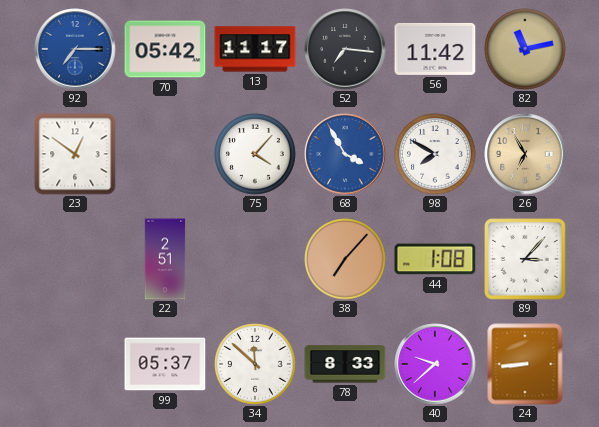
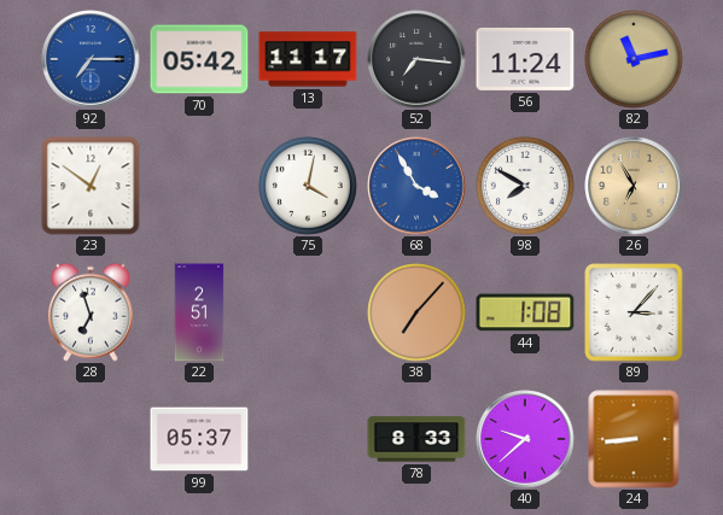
56: 11:42 -> 11:24
75: 4:07 -> 4:02
28: none -> 6:57
34: 11:52 -> none
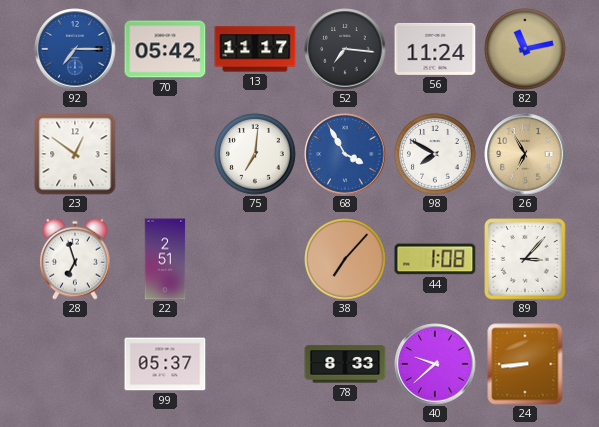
75: 4:02 -> 7:01
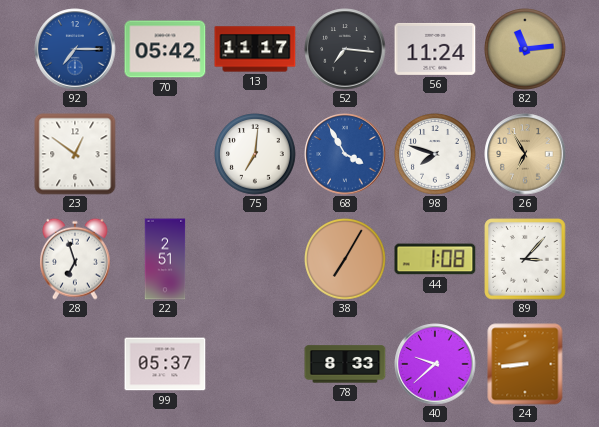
82: 11:13 -> 11:14
98: 7:50 -> 7:48
38: 7:07 -> 7:05
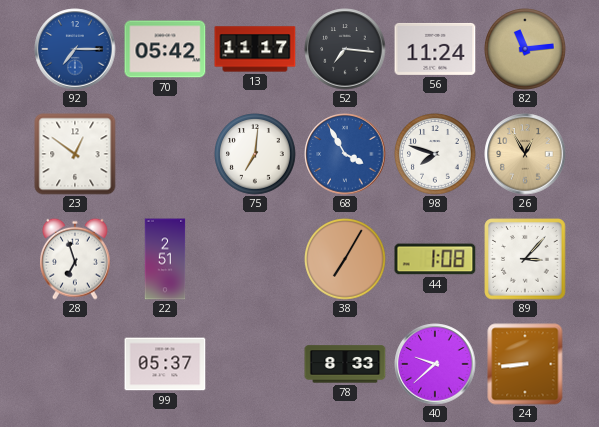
26: 6:55 -> 12:55
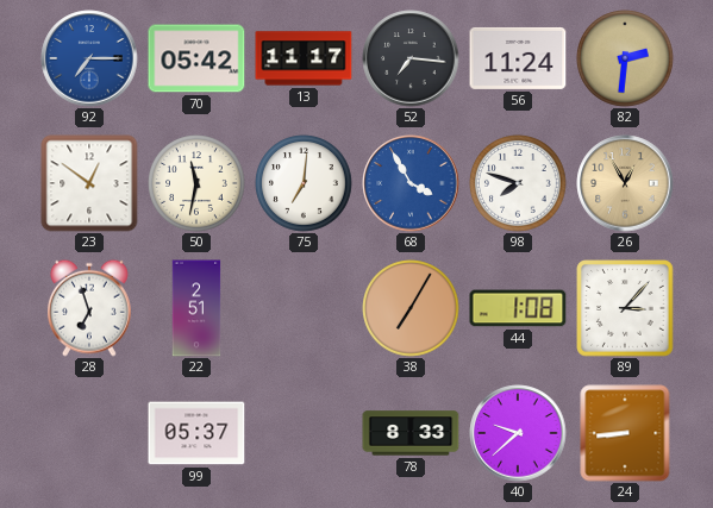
82: 11:14 -> 2:31
50: none -> 11:32
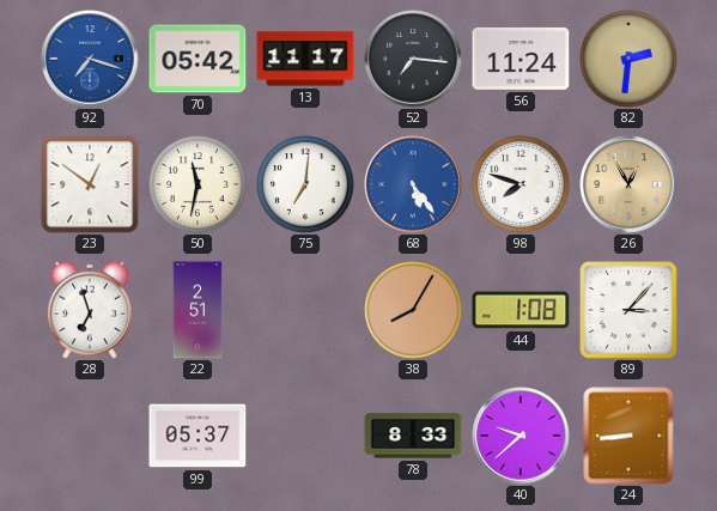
92: 7:15 -> 7:18
68: 3:55 -> 5:24
38: 7:05 -> 8:05
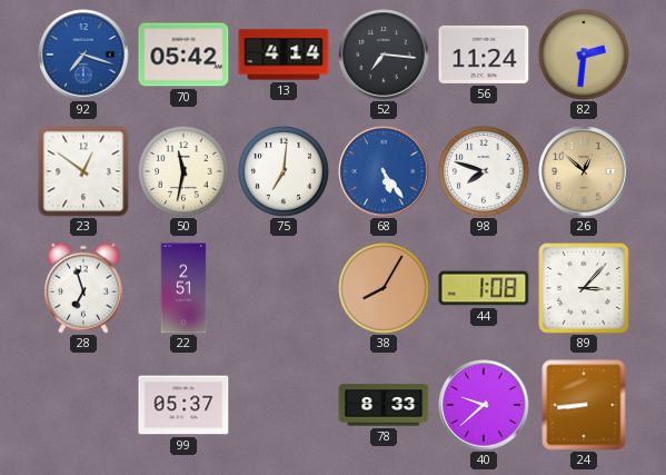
13: 11:17 -> 4:14
26: 12:55 -> 12:52
